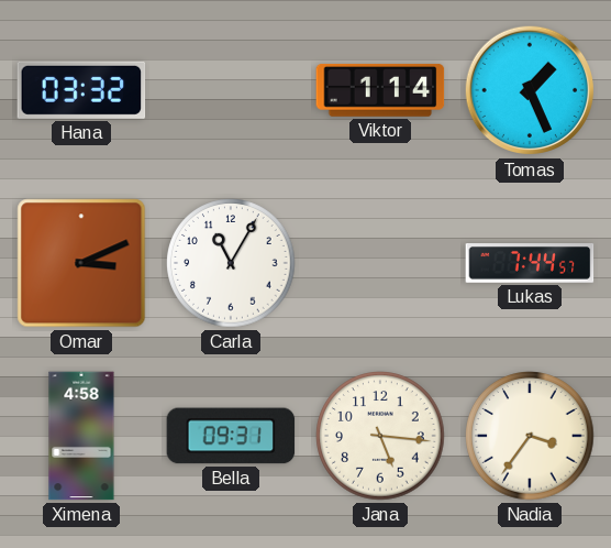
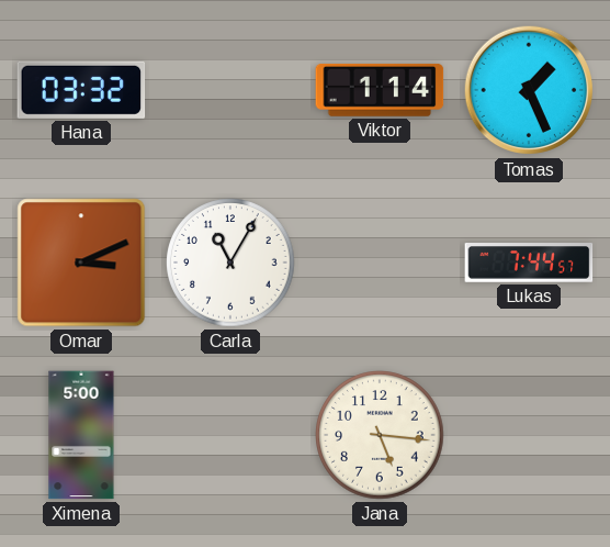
Ximena: 4:58 -> 5:00
Bella: 09:31 -> none
Nadia: 3:36 -> none
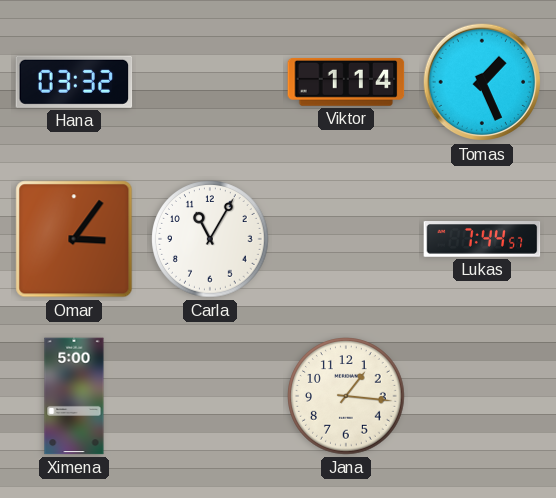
Omar: 3:11 -> 3:06
Jana: 5:16 -> 1:16
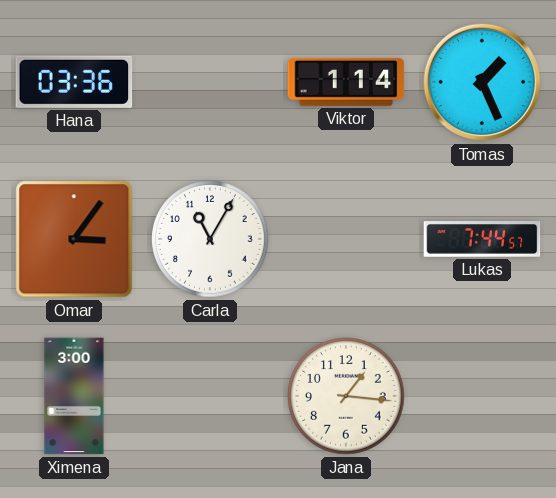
Hana: 03:32 -> 03:36
Ximena: 5:00 -> 3:00
